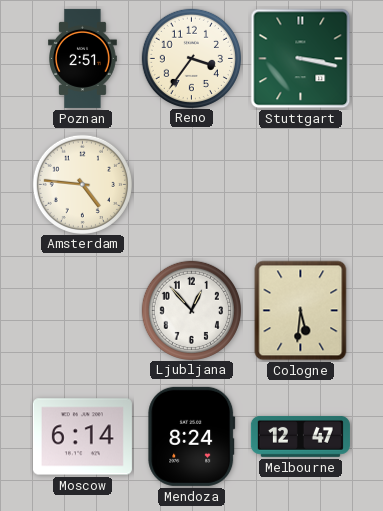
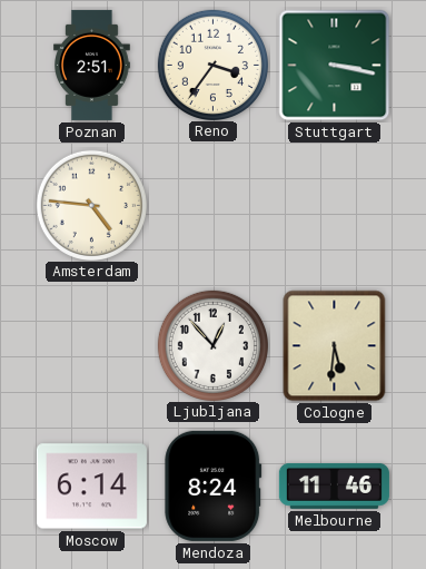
Melbourne: 12:47 -> 11:46
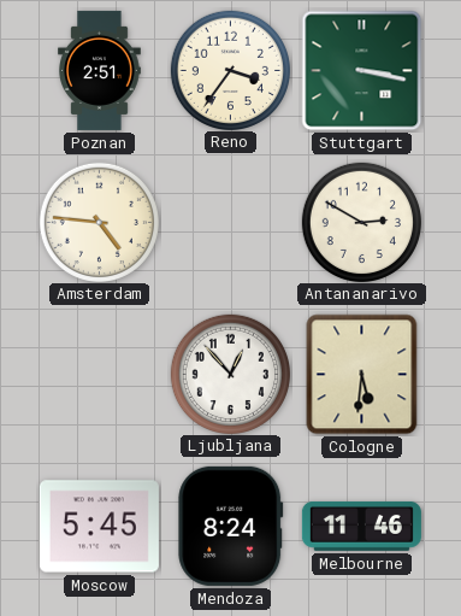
Antananarivo: none -> 2:50
Moscow: 6:14 -> 5:45
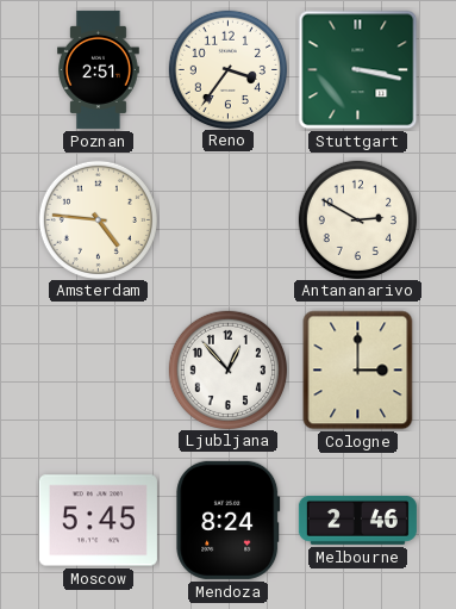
Cologne: 5:31 -> 3:00
Melbourne: 11:46 -> 2:46
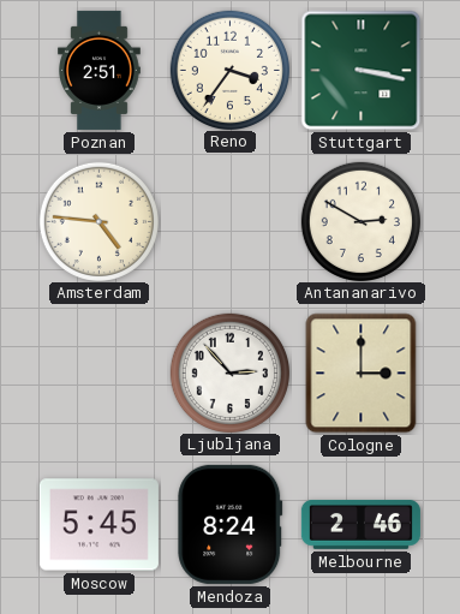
Ljubljana: 12:53 -> 2:53
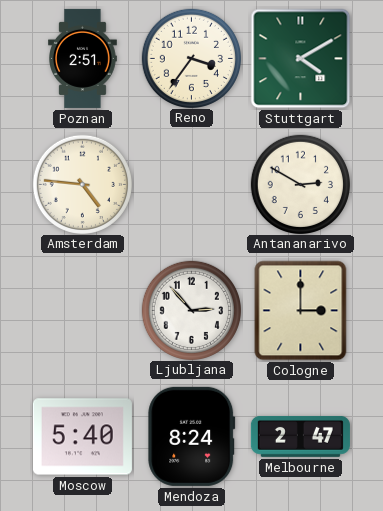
Stuttgart: 3:17 -> 4:10
Moscow: 5:45 -> 5:40
Melbourne: 2:46 -> 2:47
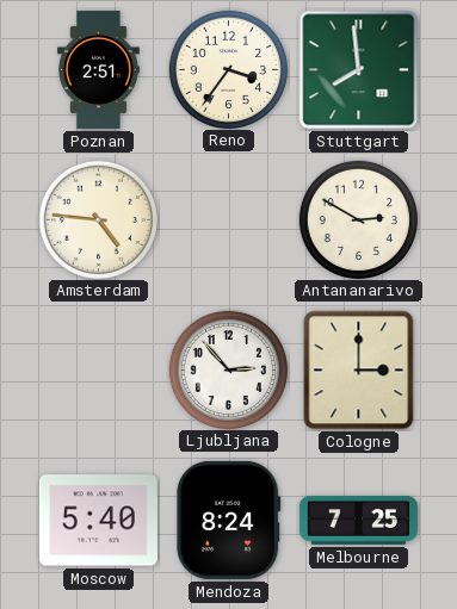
Stuttgart: 4:10 -> 7:59
Melbourne: 2:47 -> 7:25
